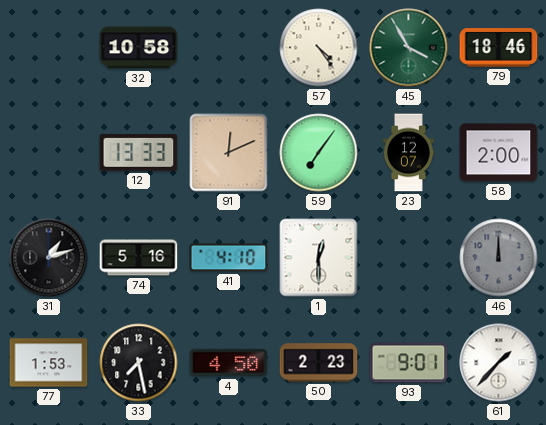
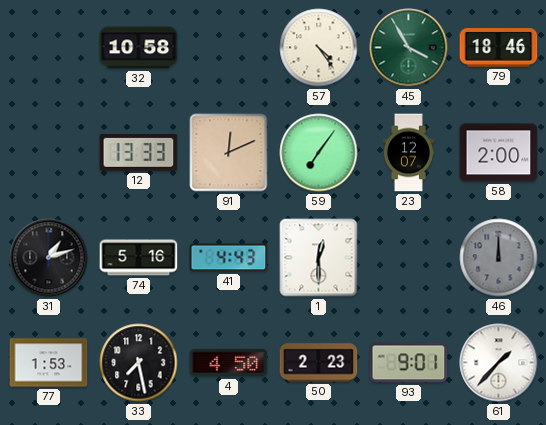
41: 4:10 -> 4:43
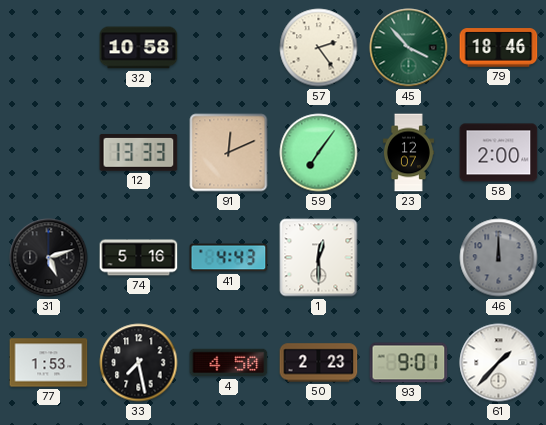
57: 4:24 -> 2:24
45: 3:55 -> 3:53
31: 1:12 -> 5:12
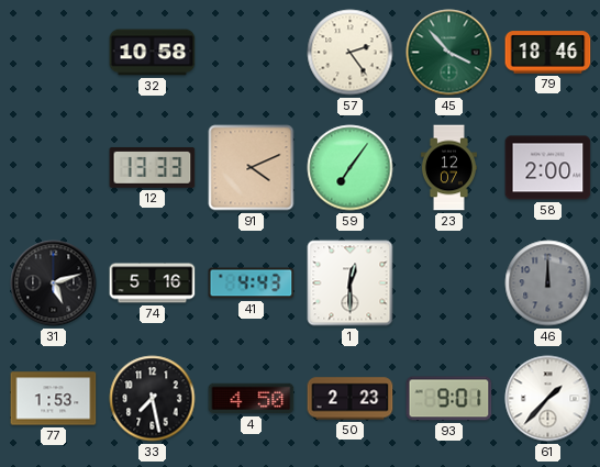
91: 12:11 -> 4:11
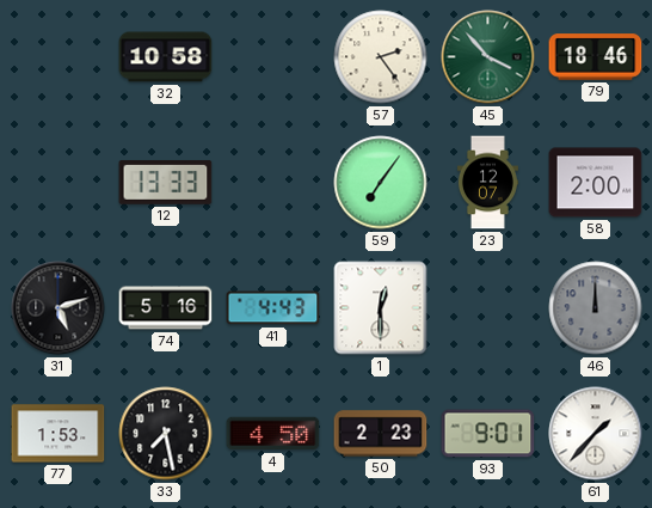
91: 4:11 -> none
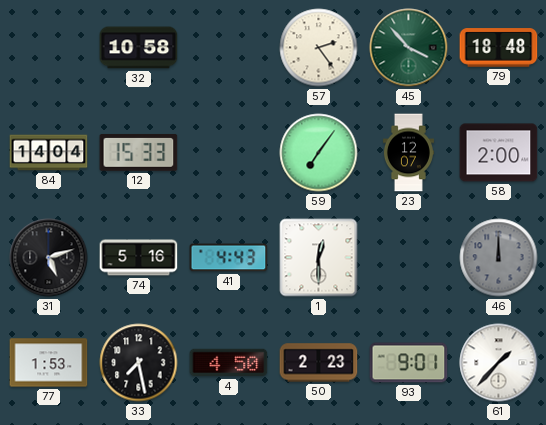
79: 18:46 -> 18:48
84: none -> 14:04
12: 13:33 -> 15:33
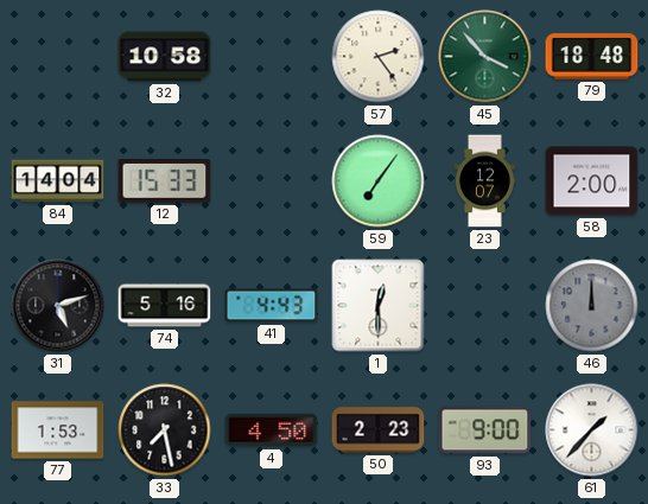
93: 9:01 -> 9:00
